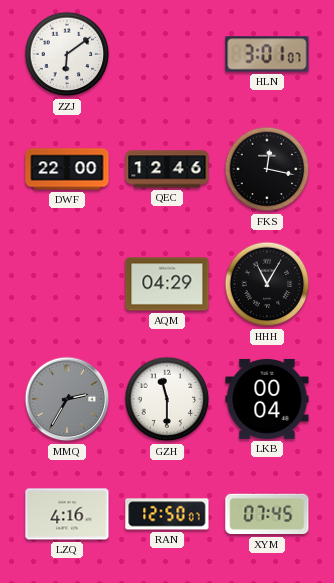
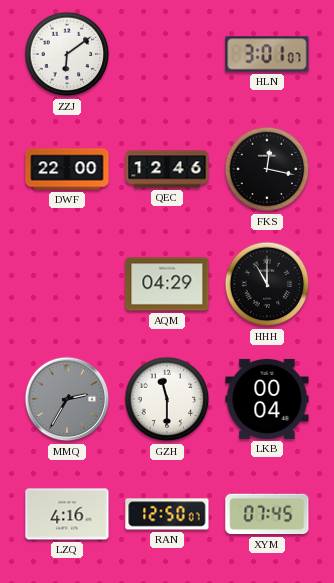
HHH: 11:05 -> 11:00
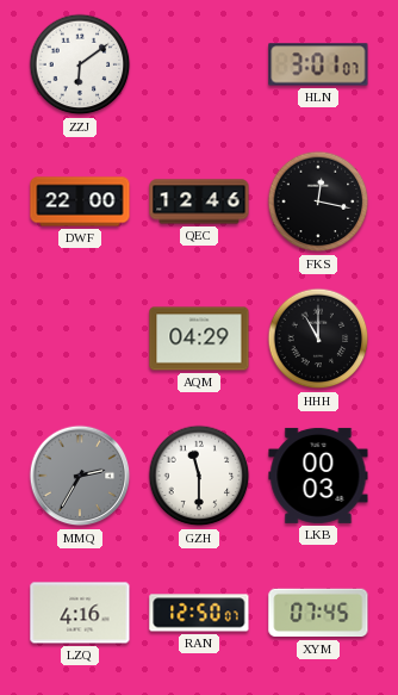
LKB: 00:04 -> 00:03
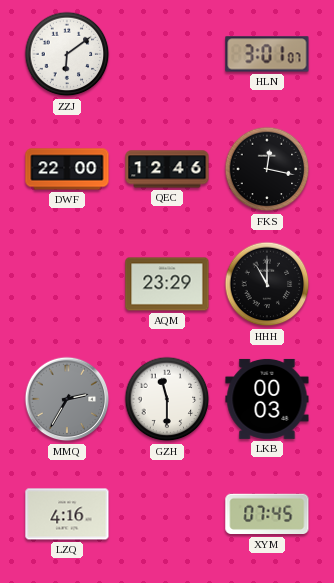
AQM: 04:29 -> 23:29
RAN: 12:50 -> none
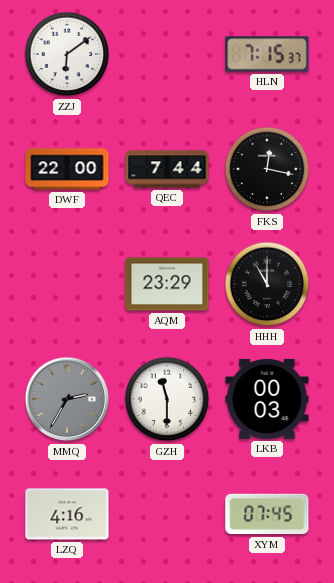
HLN: 3:01 -> 7:15
QEC: 12:46 -> 7:44
